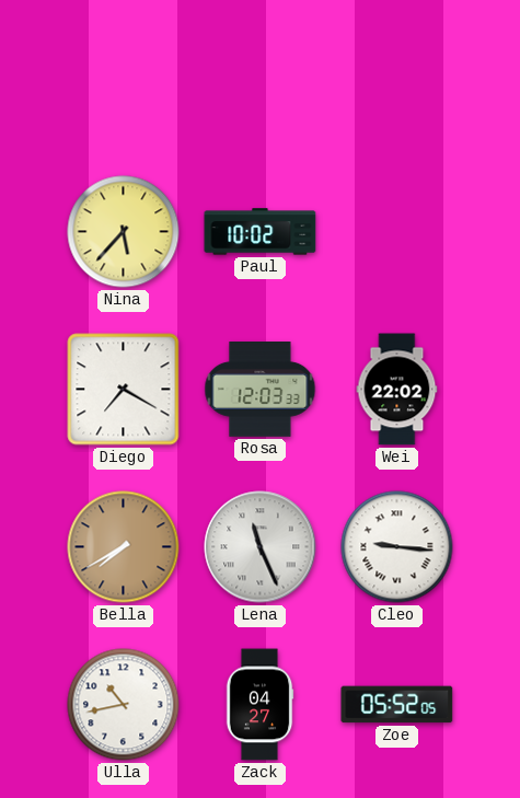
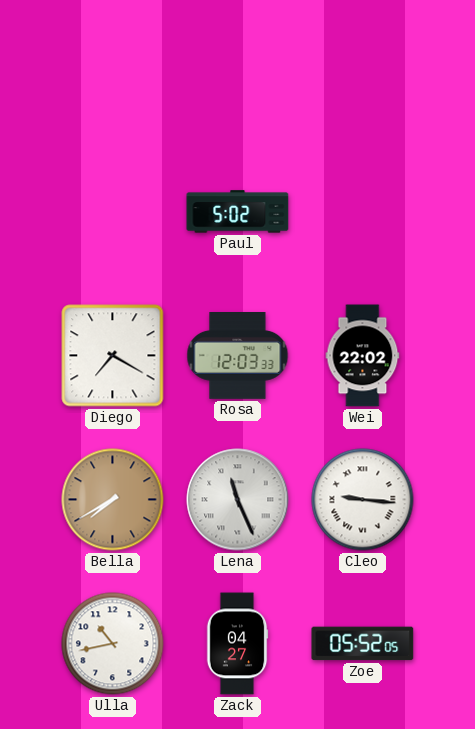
Nina: 5:37 -> none
Paul: 10:02 -> 5:02
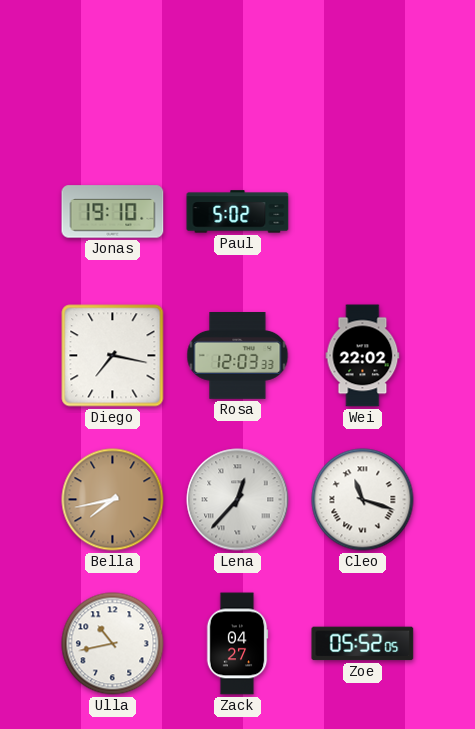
Jonas: none -> 19:10
Diego: 7:20 -> 7:17
Bella: 7:40 -> 7:43
Lena: 11:26 -> 12:37
Cleo: 9:16 -> 11:18
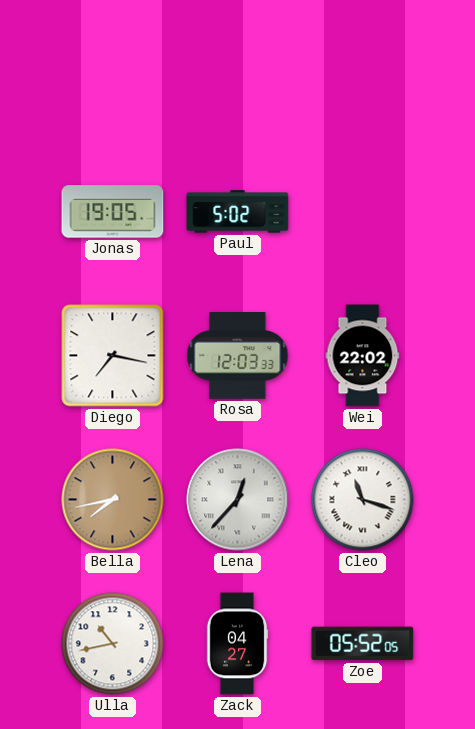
Jonas: 19:10 -> 19:05
